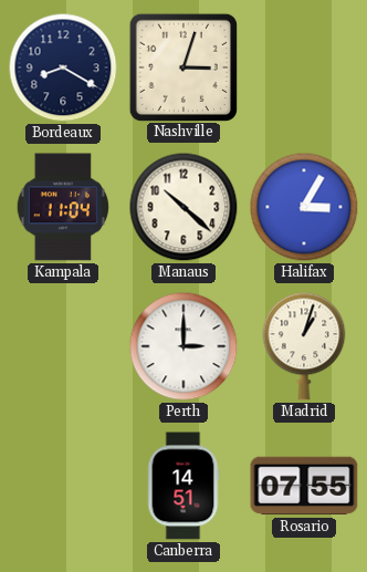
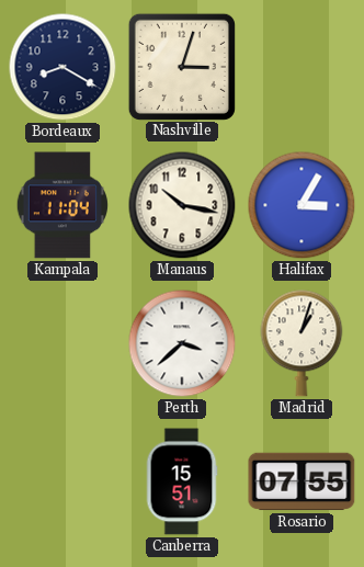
Manaus: 10:22 -> 10:17
Perth: 3:00 -> 3:38
Canberra: 14:51 -> 15:51
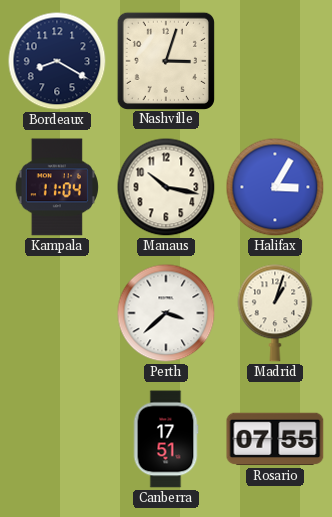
Canberra: 15:51 -> 17:51
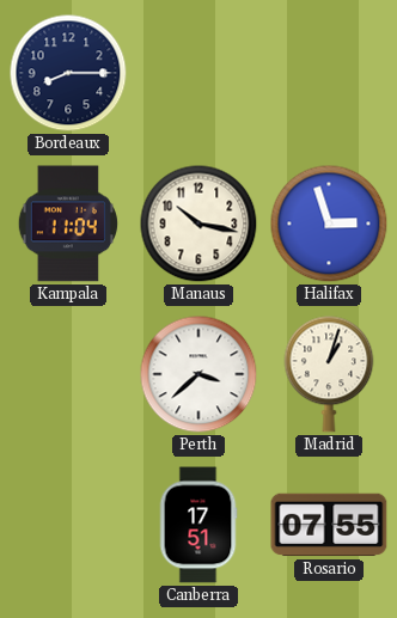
Bordeaux: 8:20 -> 8:15
Nashville: 3:03 -> none
Halifax: 3:05 -> 2:57
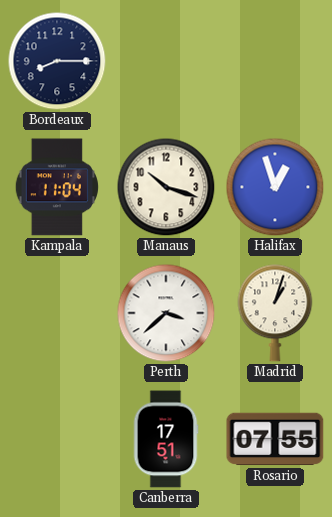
Manaus: 10:17 -> 10:18
Halifax: 2:57 -> 12:57
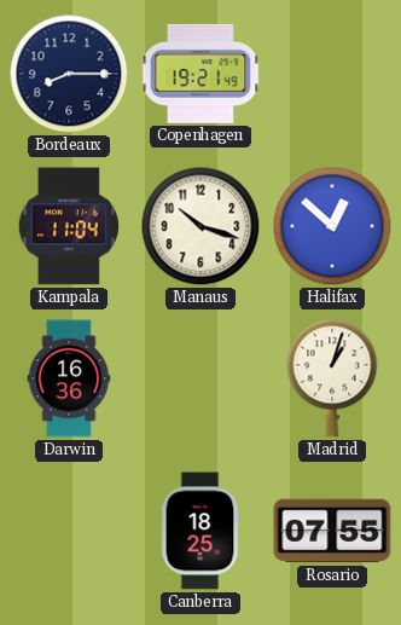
Copenhagen: none -> 19:21
Halifax: 12:57 -> 12:52
Darwin: none -> 16:36
Perth: 3:38 -> none
Canberra: 17:51 -> 18:25
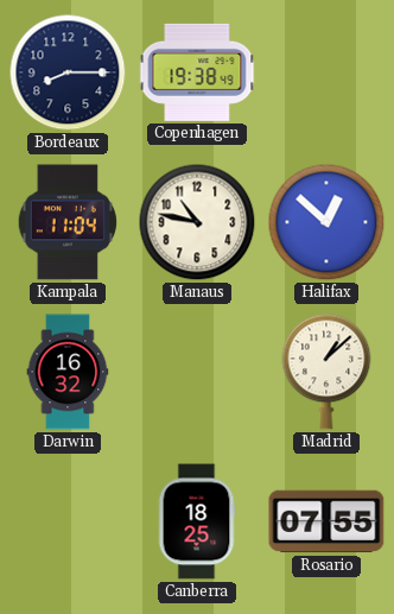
Copenhagen: 19:21 -> 19:38
Manaus: 10:18 -> 10:47
Darwin: 16:36 -> 16:32
Madrid: 1:03 -> 1:08
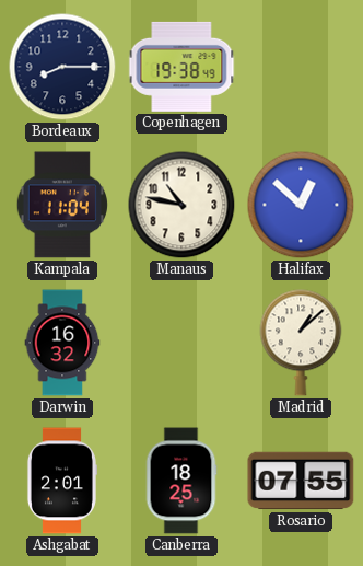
Ashgabat: none -> 2:01
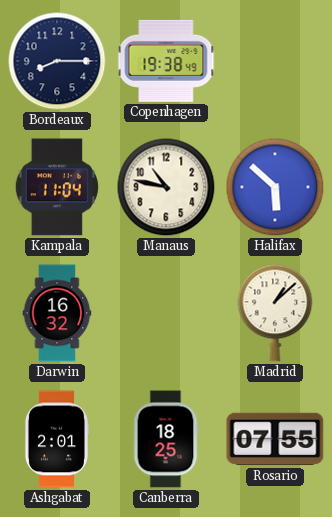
Halifax: 12:52 -> 5:52
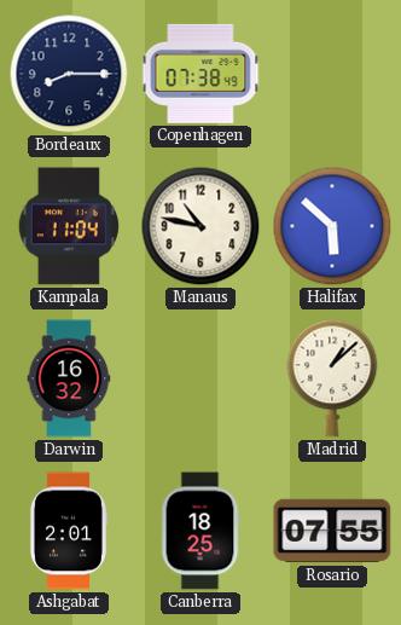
Copenhagen: 19:38 -> 07:38
